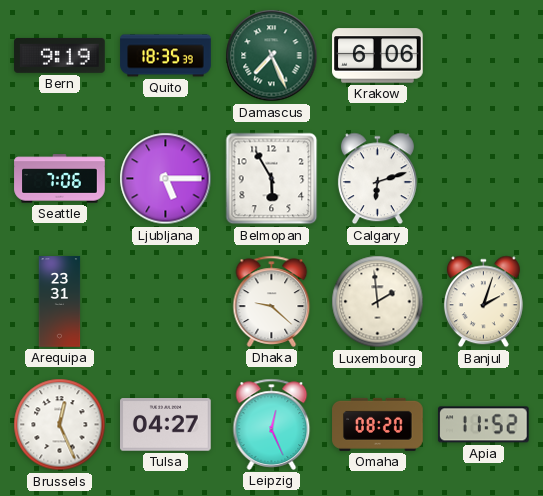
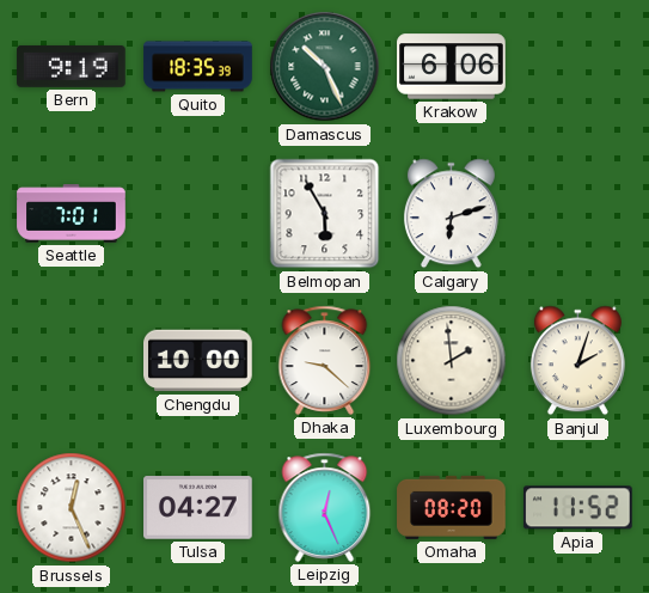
Damascus: 7:26 -> 10:26
Seattle: 7:06 -> 7:01
Ljubljana: 5:15 -> none
Arequipa: 23:31 -> none
Chengdu: none -> 10:00
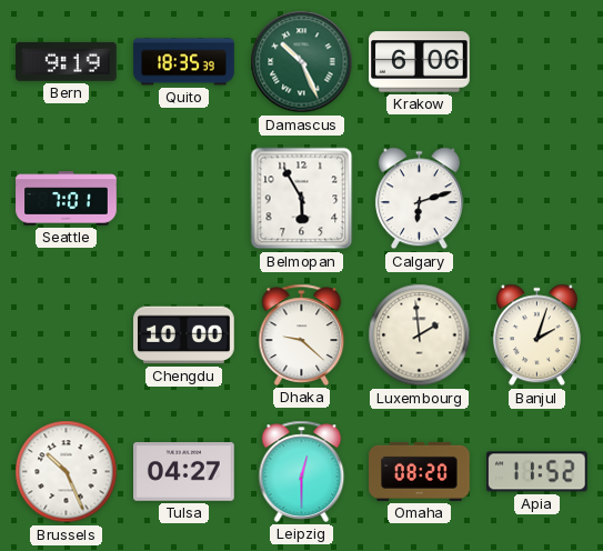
Brussels: 12:26 -> 10:26
Leipzig: 12:26 -> 12:30
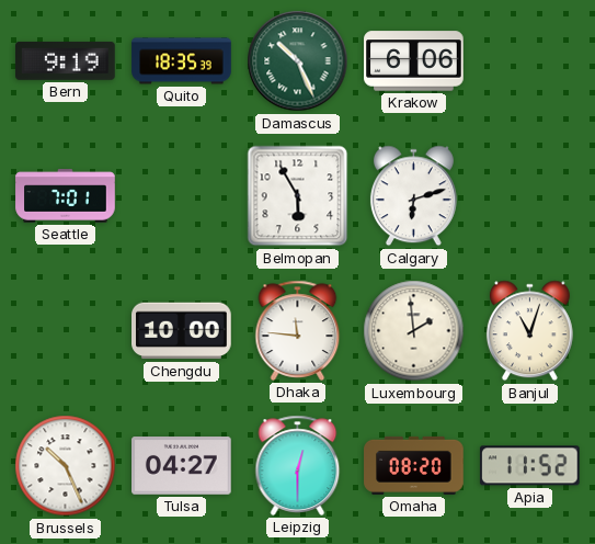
Dhaka: 9:22 -> 11:46
Banjul: 2:03 -> 11:03
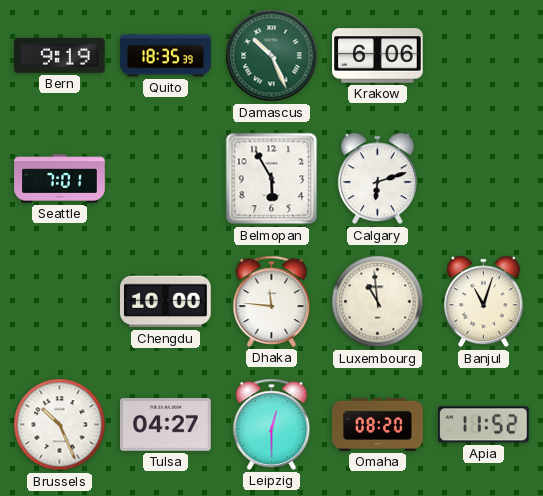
Luxembourg: 1:59 -> 10:59
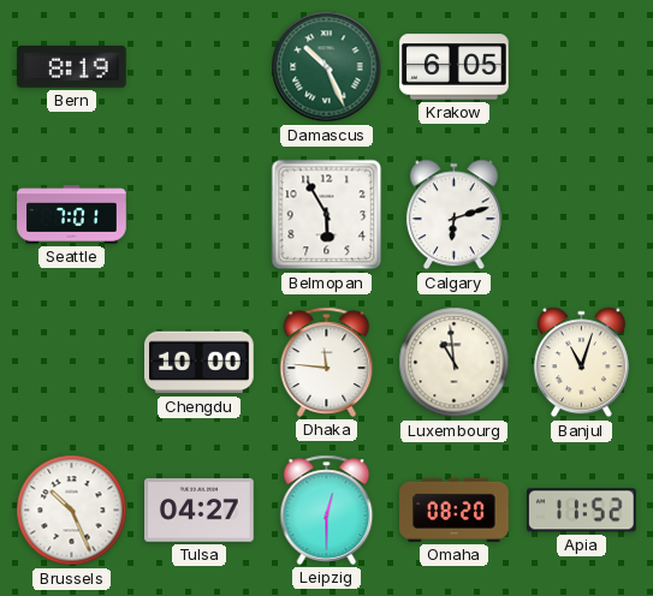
Bern: 9:19 -> 8:19
Quito: 18:35 -> none
Krakow: 6:06 -> 6:05
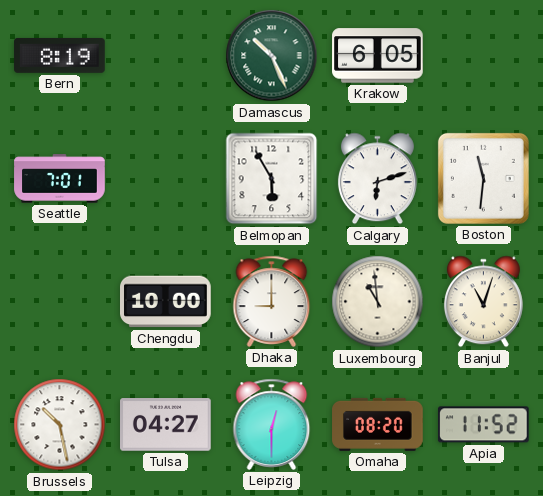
Boston: none -> 11:31
Dhaka: 11:46 -> 9:00
Brussels: 10:26 -> 10:28
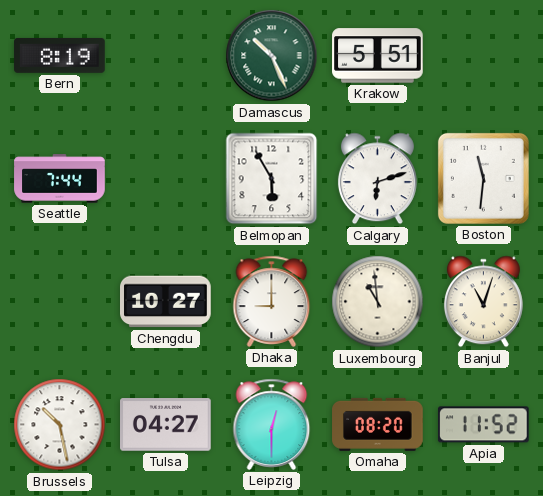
Krakow: 6:05 -> 5:51
Seattle: 7:01 -> 7:44
Chengdu: 10:00 -> 10:27
